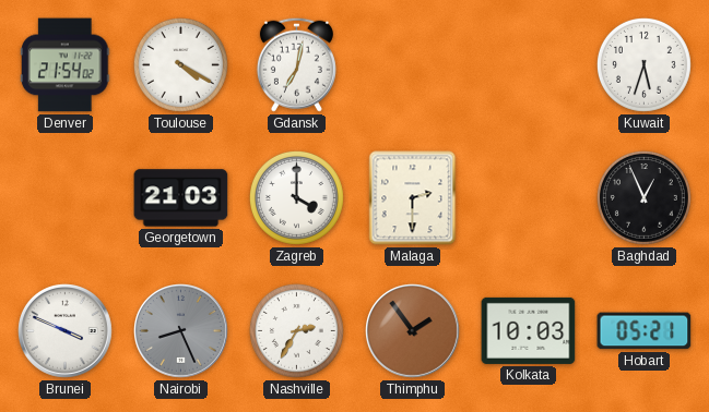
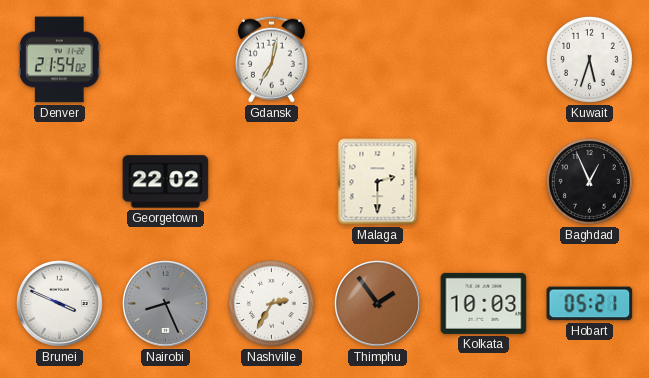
Toulouse: 4:20 -> none
Georgetown: 21:03 -> 22:02
Zagreb: 4:00 -> none
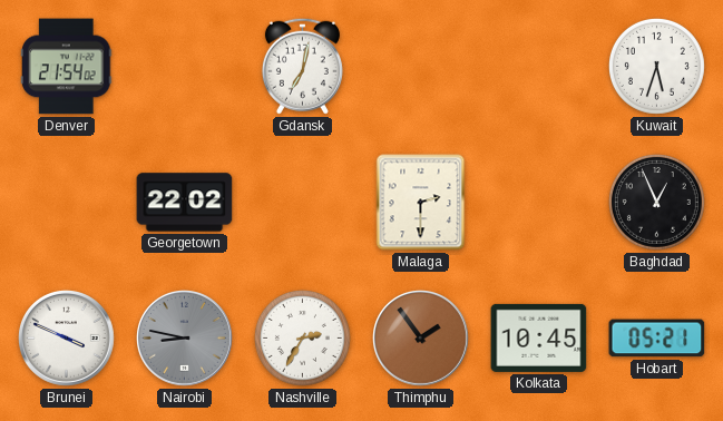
Nairobi: 8:26 -> 8:47
Kolkata: 10:03 -> 10:45
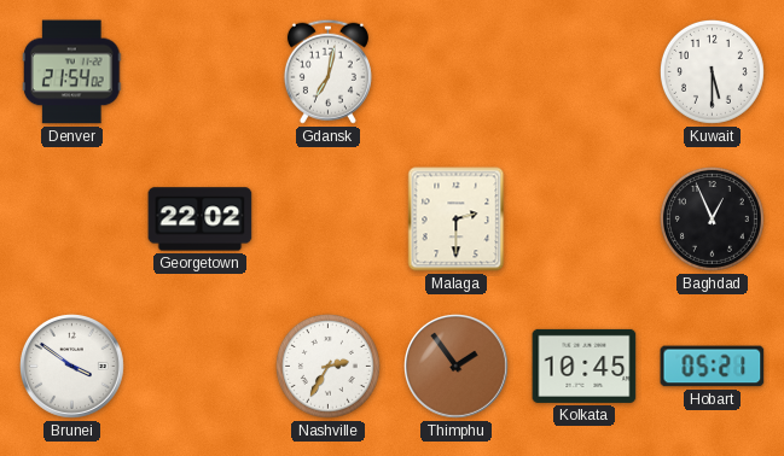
Kuwait: 5:33 -> 5:30
Brunei: 3:49 -> 3:51
Nairobi: 8:47 -> none
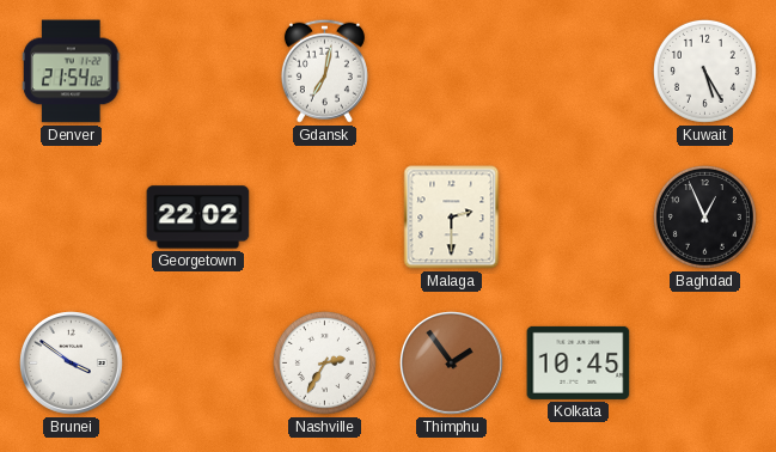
Kuwait: 5:30 -> 5:25
Hobart: 05:21 -> none
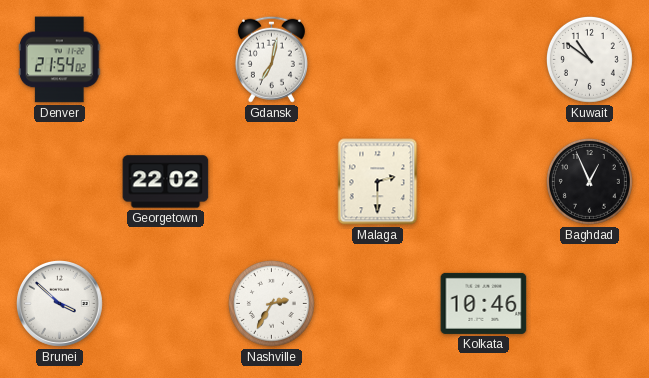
Kuwait: 5:25 -> 10:51
Brunei: 3:51 -> 3:52
Thimphu: 1:54 -> none
Kolkata: 10:45 -> 10:46
